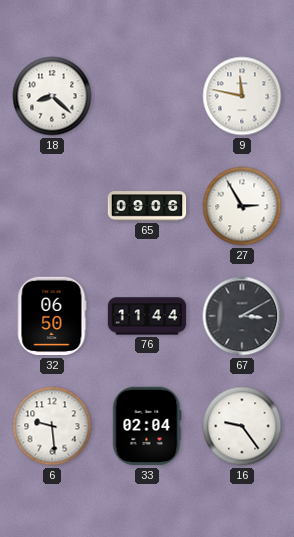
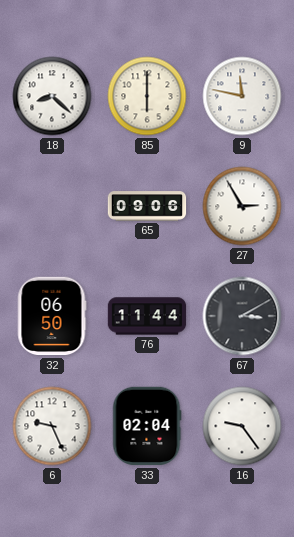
85: none -> 6:00
6: 9:29 -> 9:26
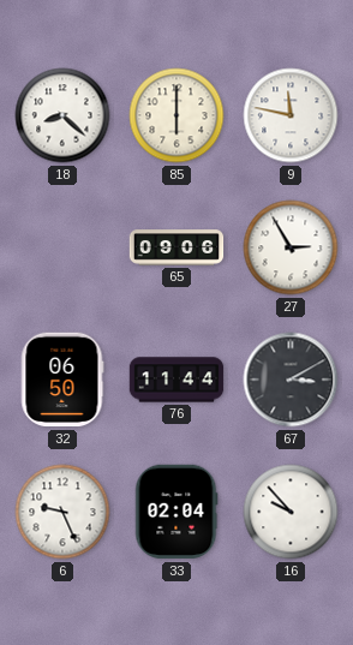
16: 9:24 -> 9:53
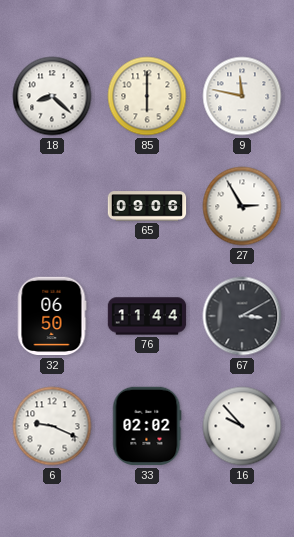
6: 9:26 -> 9:19
33: 02:04 -> 02:02
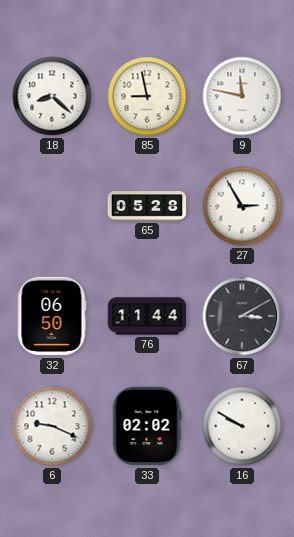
85: 6:00 -> 8:58
65: 09:06 -> 05:28
16: 9:53 -> 9:50
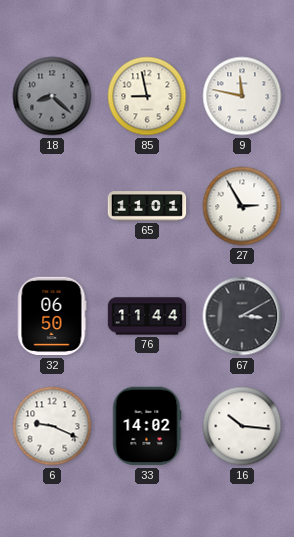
18 dial: white -> grey
65: 05:28 -> 11:01
33: 02:02 -> 14:02
16: 9:50 -> 10:16
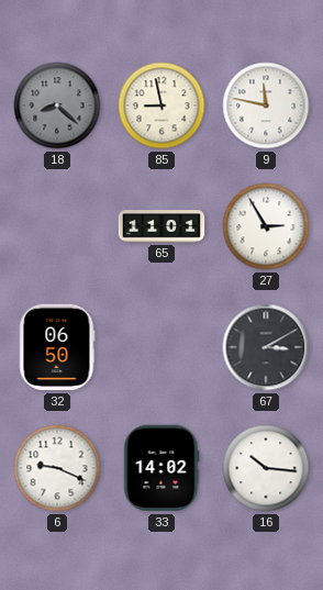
76: 11:44 -> none
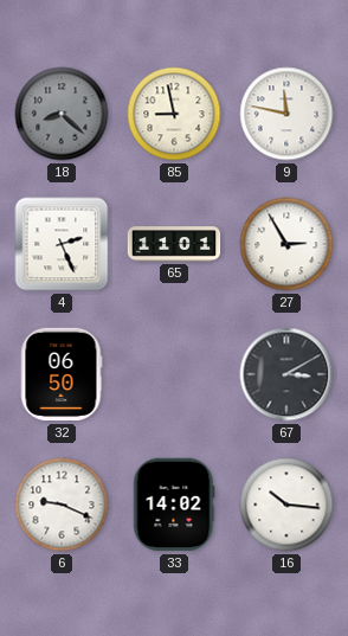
4: none -> 2:26
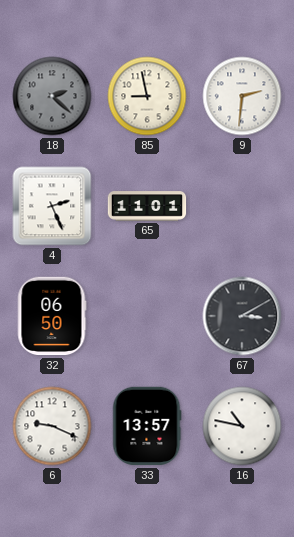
18: 8:22 -> 2:22
9: 11:47 -> 2:31
27: 2:55 -> none
33: 14:02 -> 13:57
16: 10:16 -> 10:47
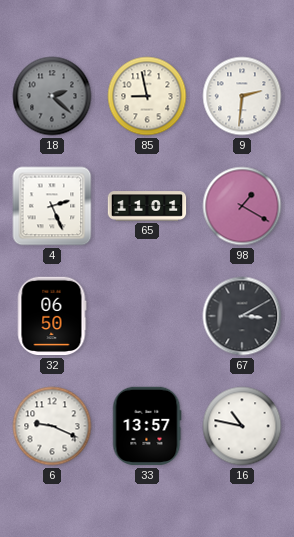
98: none -> 1:20
